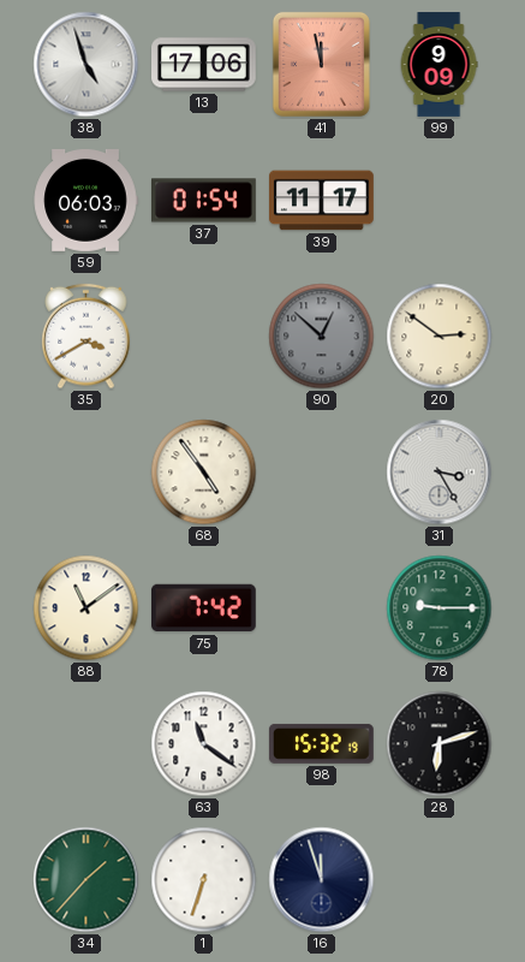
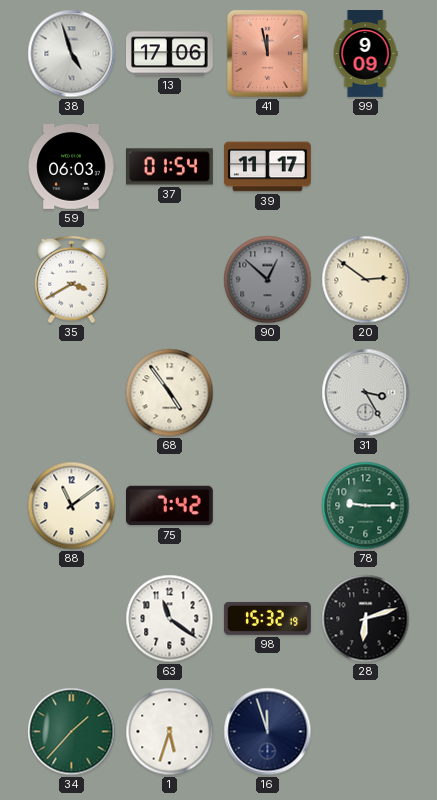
1: 6:33 -> 5:33
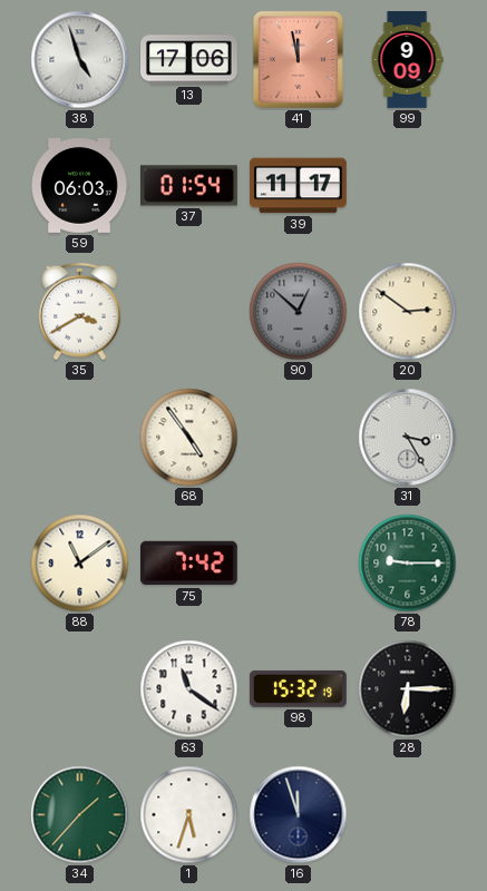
28: 6:12 -> 6:15
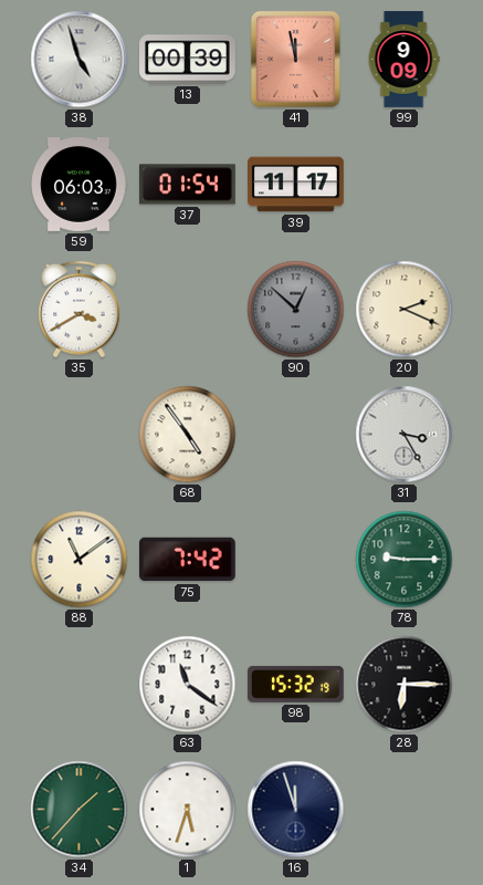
13: 17:06 -> 00:39
20: 2:51 -> 2:19
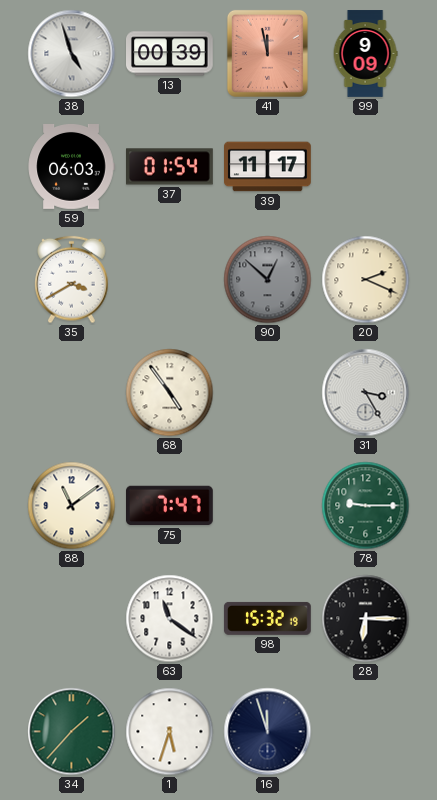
75: 7:42 -> 7:47
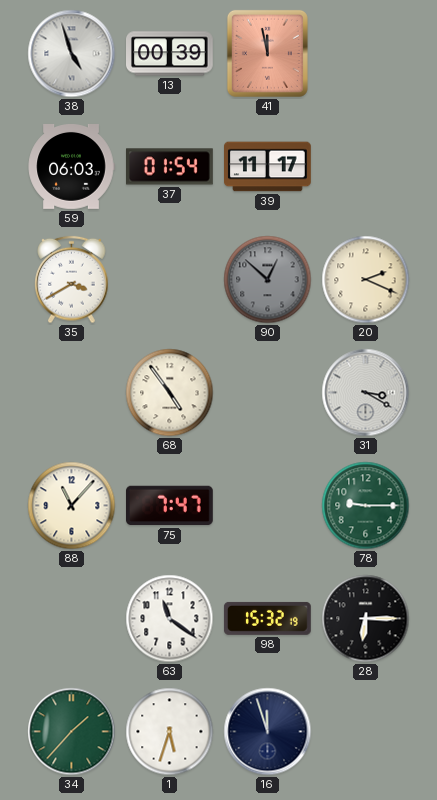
99: 9:09 -> none
31: 3:25 -> 3:20
88: 11:09 -> 11:07
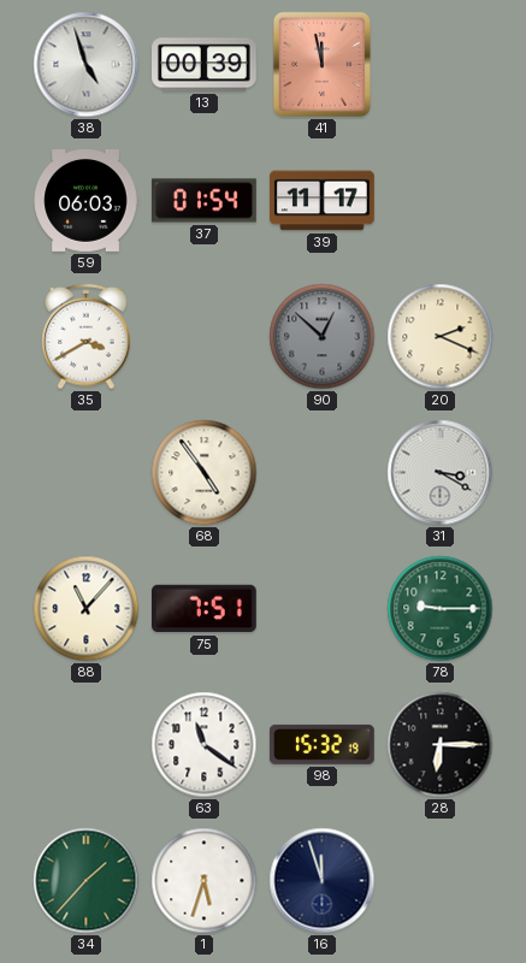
75: 7:47 -> 7:51
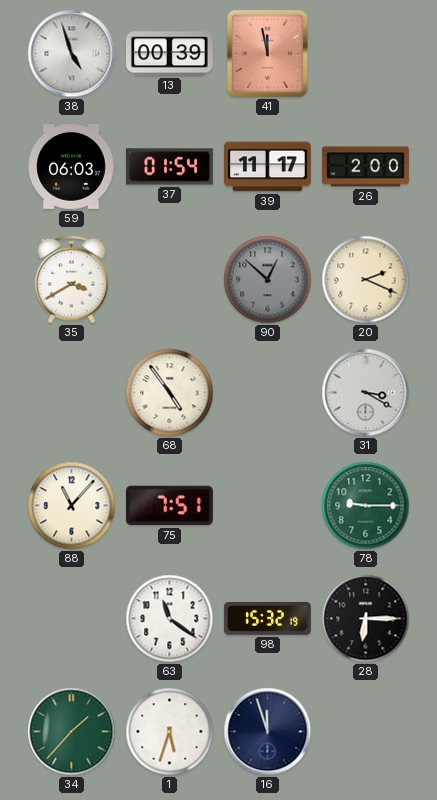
26: none -> 2:00
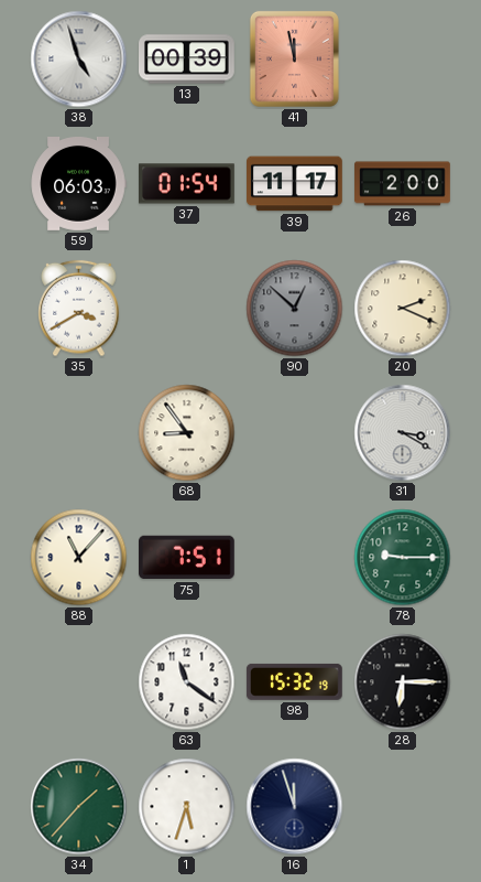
68: 4:54 -> 8:54
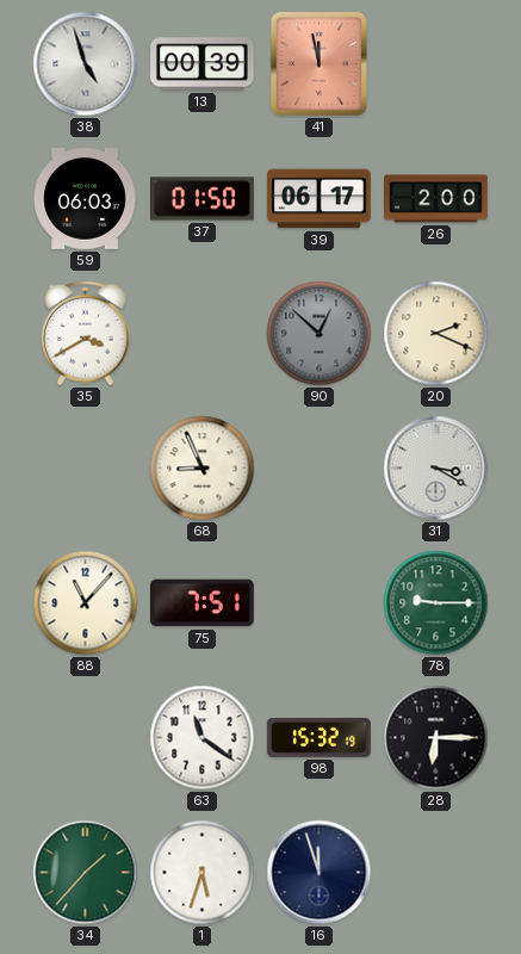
37: 01:54 -> 01:50
39: 11:17 -> 06:17
68: 8:54 -> 8:56
